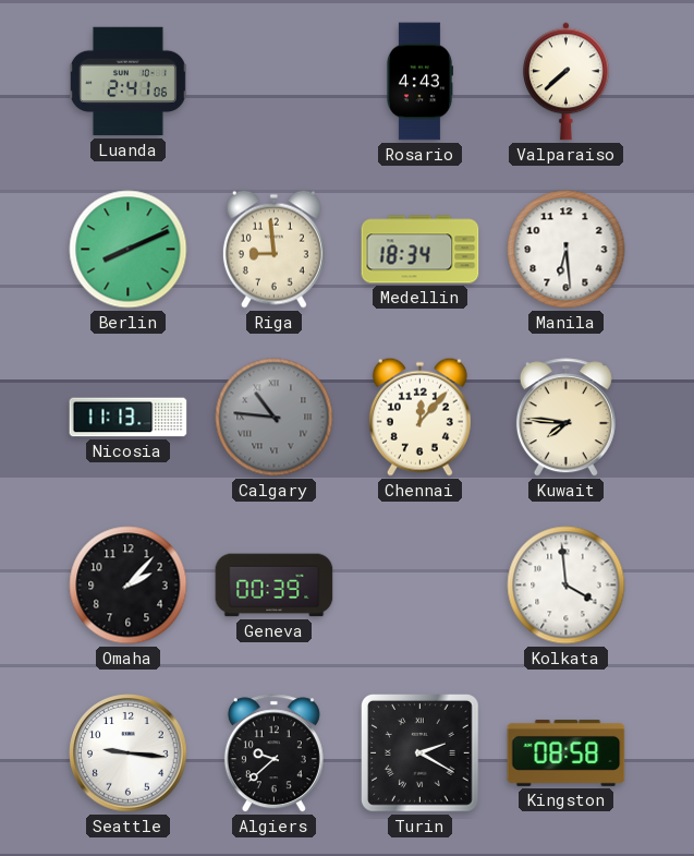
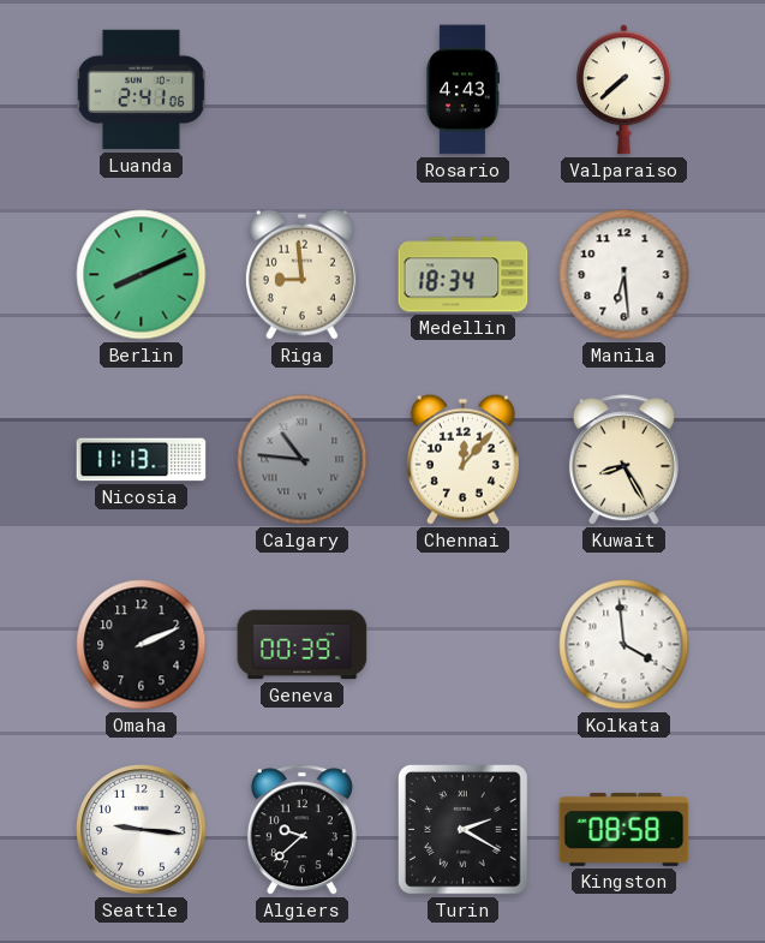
Kuwait: 7:46 -> 8:25
Omaha: 2:07 -> 2:11
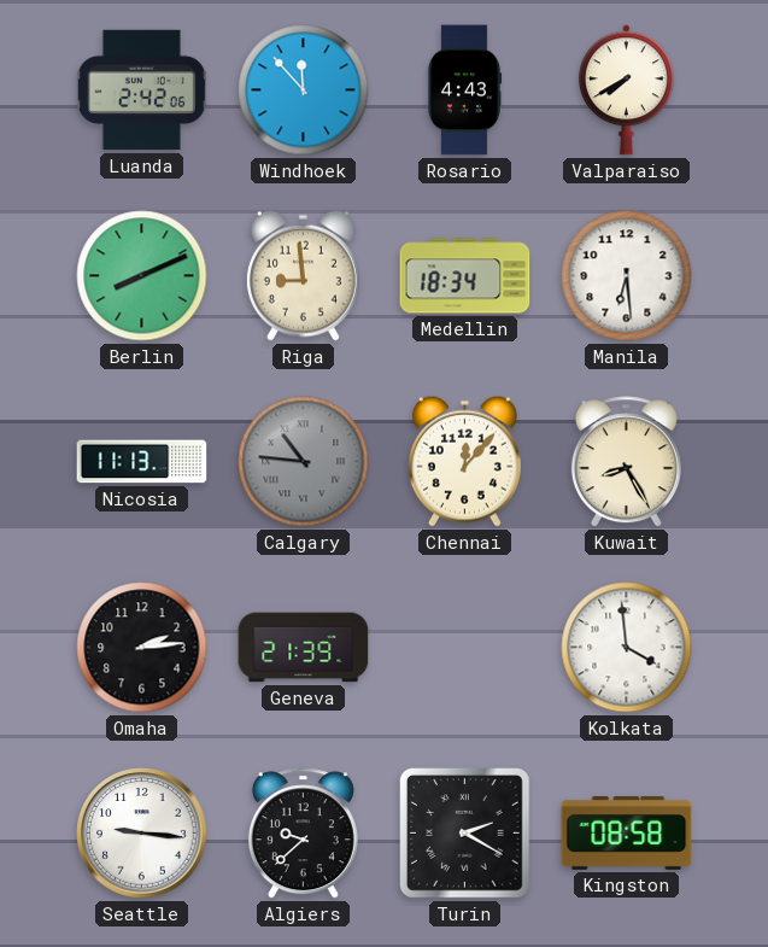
Luanda: 2:41 -> 2:42
Windhoek: none -> 11:53
Valparaiso: 7:38 -> 7:40
Omaha: 2:11 -> 2:14
Geneva: 00:39 -> 21:39
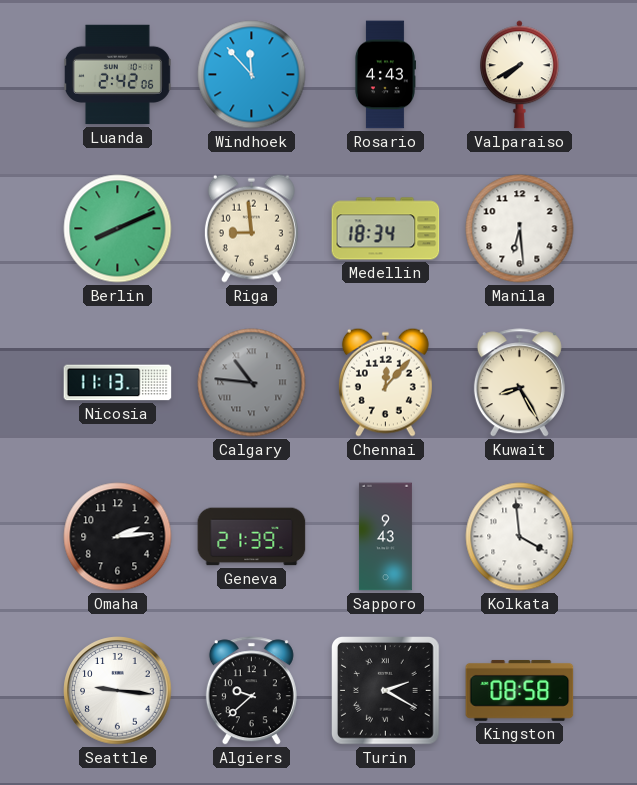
Sapporo: none -> 9:43
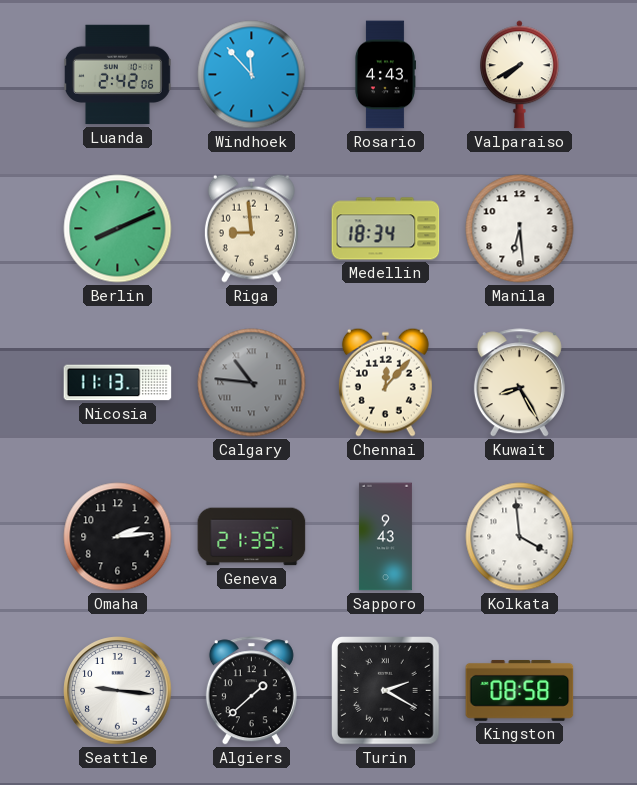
Algiers: 9:38 -> 1:38
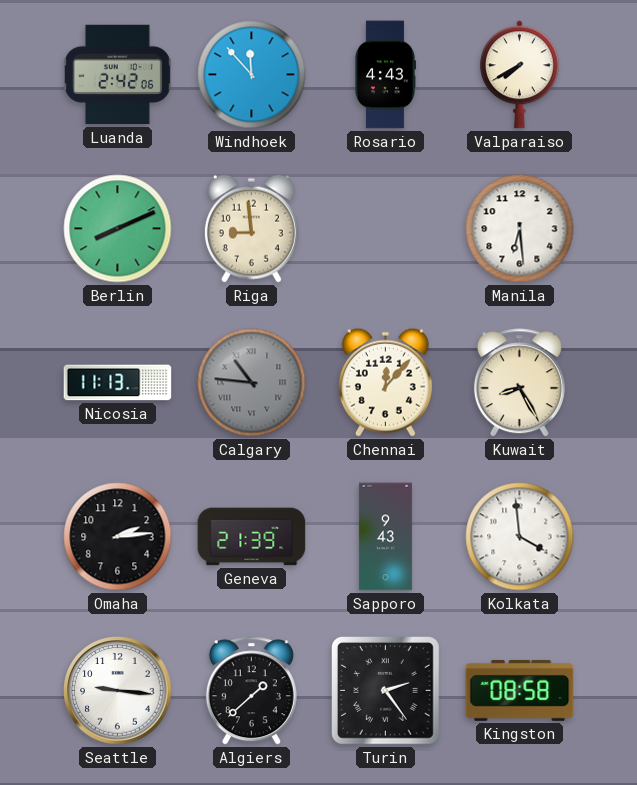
Medellin: 18:34 -> none
Turin: 2:20 -> 2:24
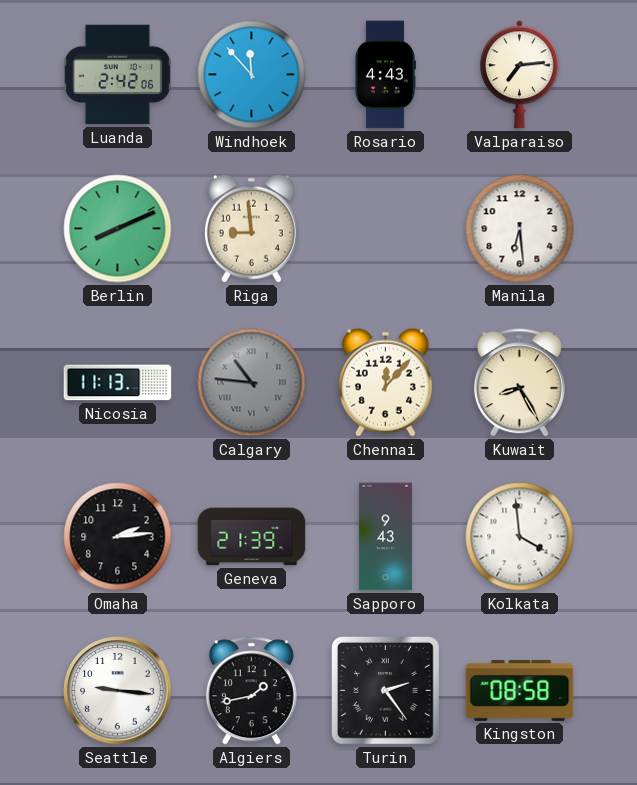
Valparaiso: 7:40 -> 7:14
Algiers: 1:38 -> 1:43
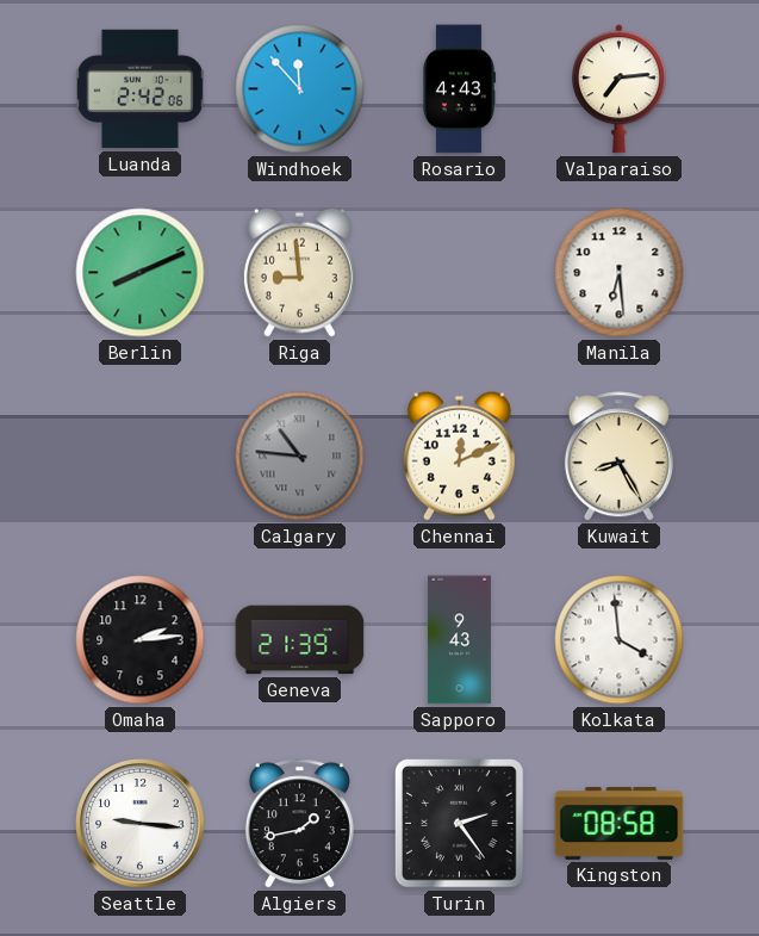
Nicosia: 11:13 -> none
Chennai: 12:07 -> 12:11
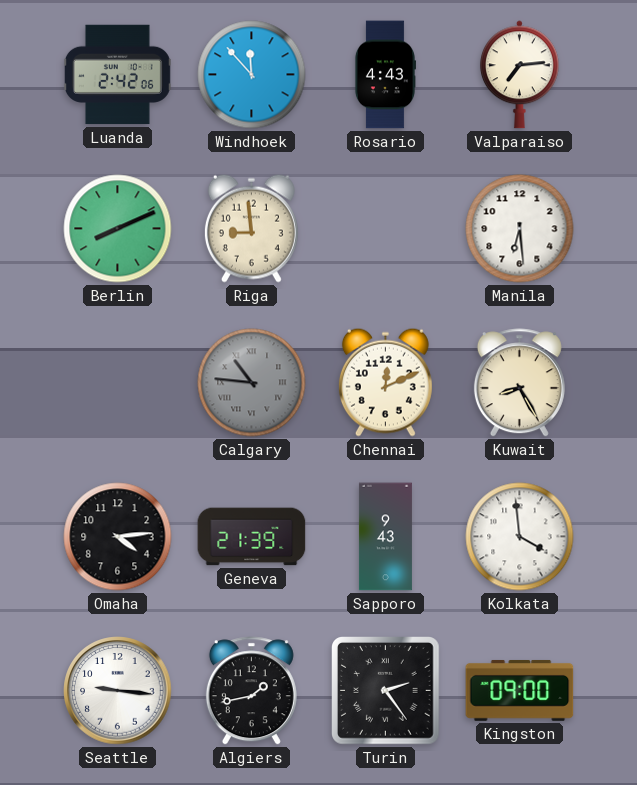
Omaha: 2:14 -> 4:14
Kingston: 08:58 -> 09:00
